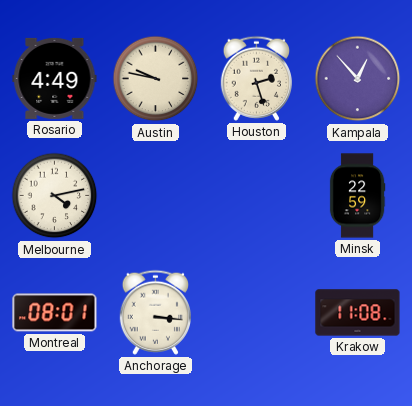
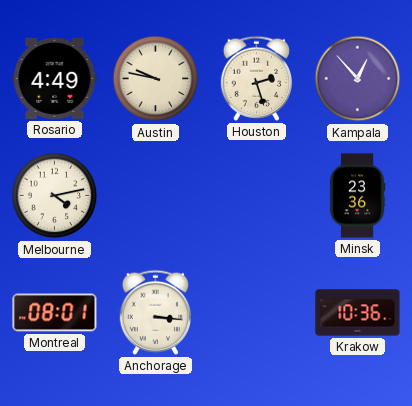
Minsk: 22:59 -> 23:36
Krakow: 11:08 -> 10:36
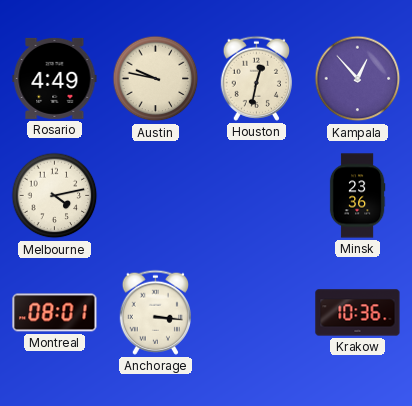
Houston: 2:27 -> 12:32
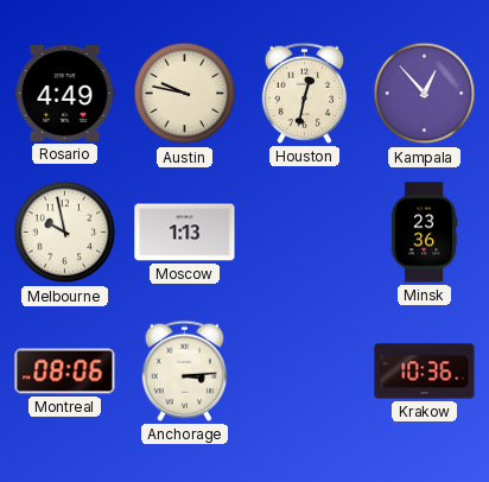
Melbourne: 4:13 -> 9:58
Moscow: none -> 1:13
Montreal: 08:01 -> 08:06
Anchorage: 3:16 -> 3:14
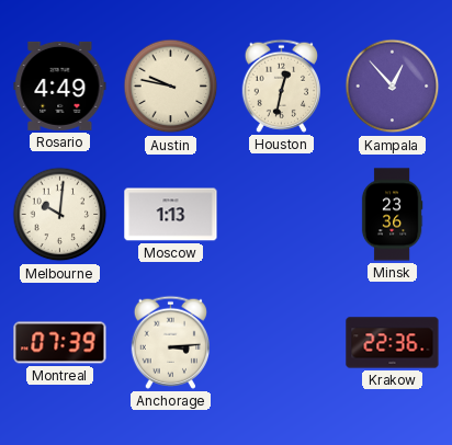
Melbourne: 9:58 -> 10:01
Montreal: 08:06 -> 07:39
Krakow: 10:36 -> 22:36
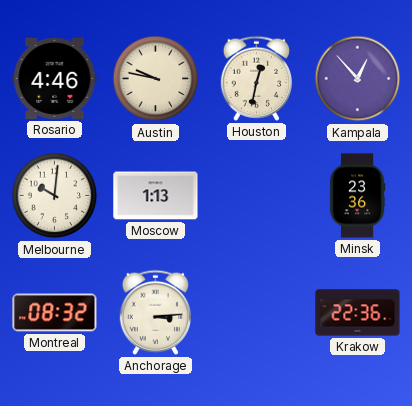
Rosario: 4:49 -> 4:46
Montreal: 07:39 -> 08:32
